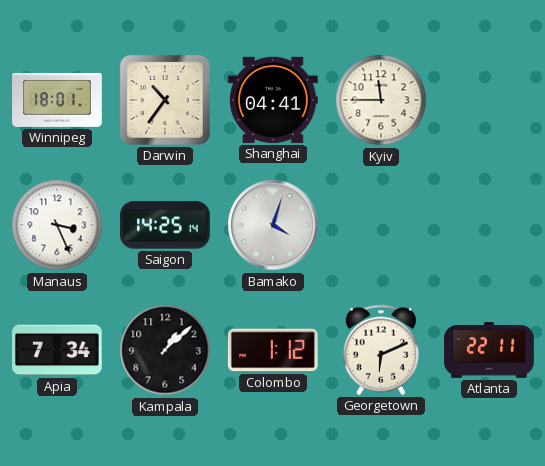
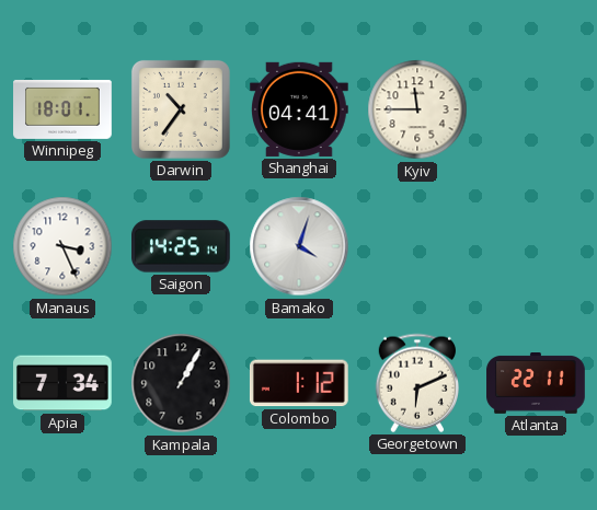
Kampala: 1:08 -> 1:05
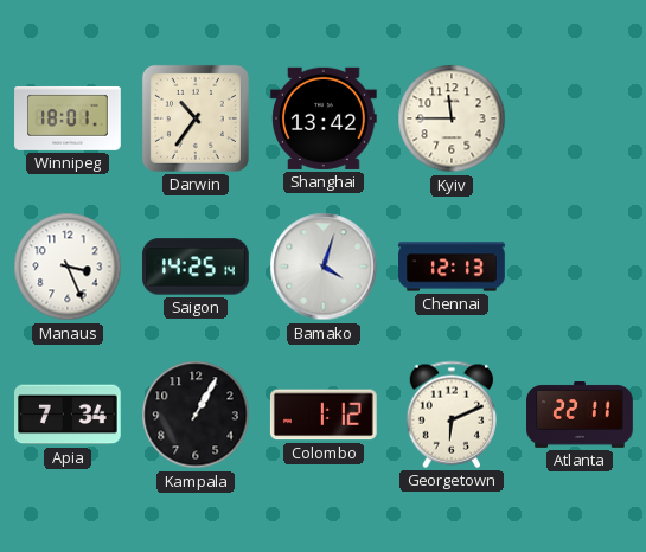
Shanghai: 04:41 -> 13:42
Chennai: none -> 12:13
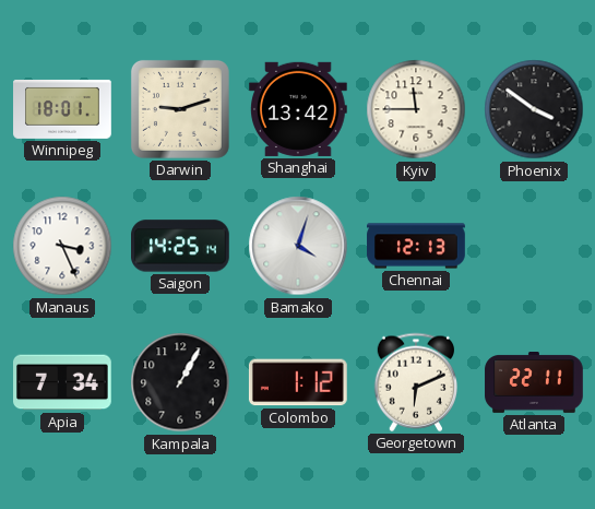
Darwin: 10:36 -> 9:12
Phoenix: none -> 3:51
